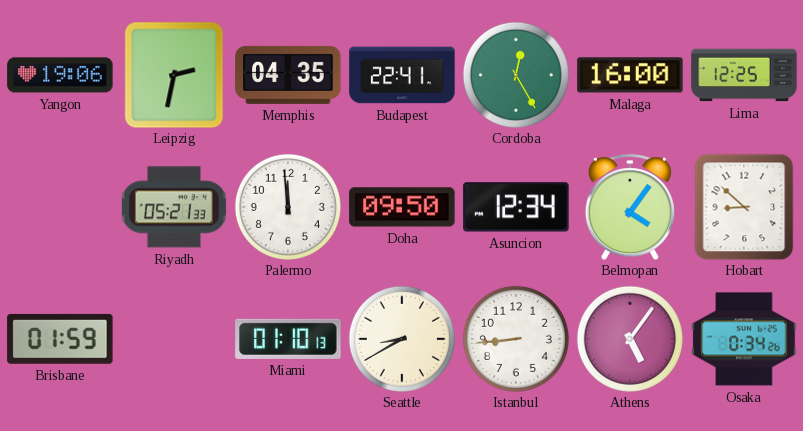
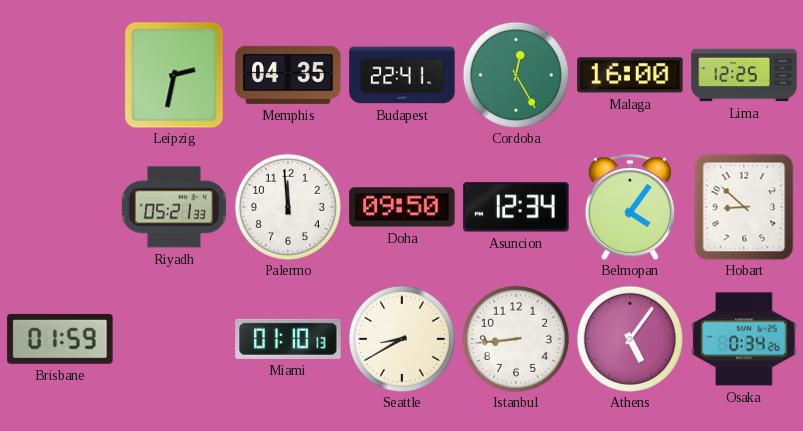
Yangon: 19:06 -> none
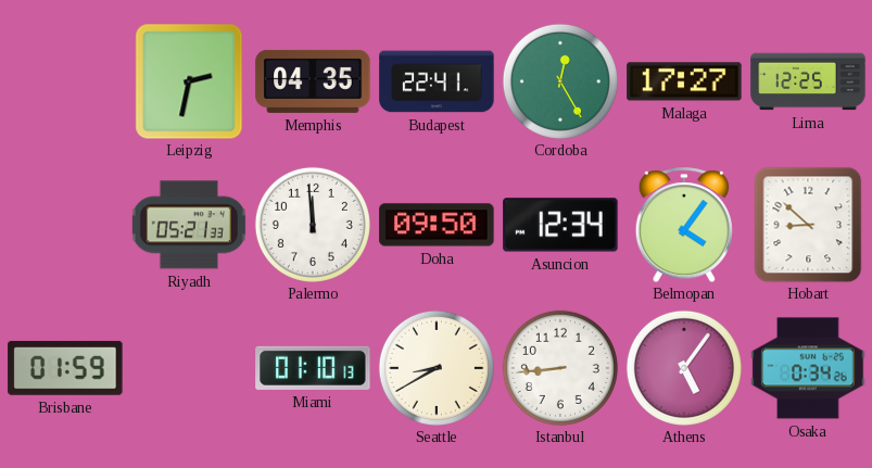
Malaga: 16:00 -> 17:27
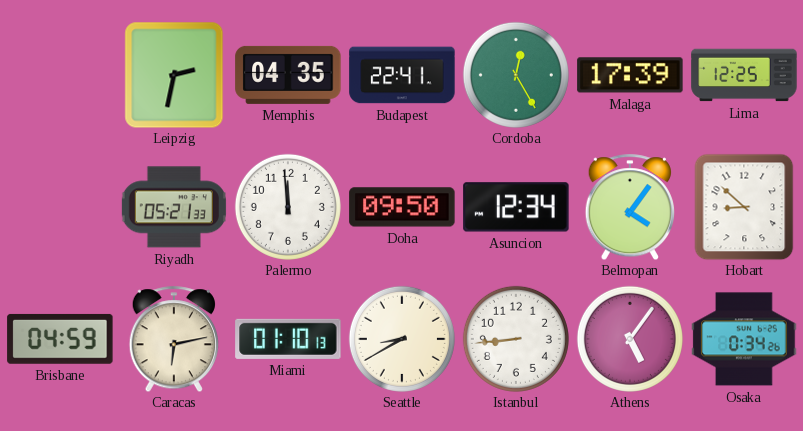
Malaga: 17:27 -> 17:39
Brisbane: 01:59 -> 04:59
Caracas: none -> 6:13
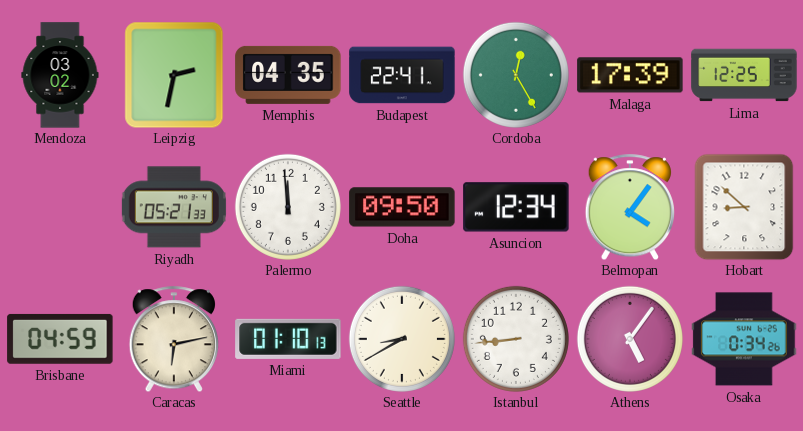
Mendoza: none -> 03:02
